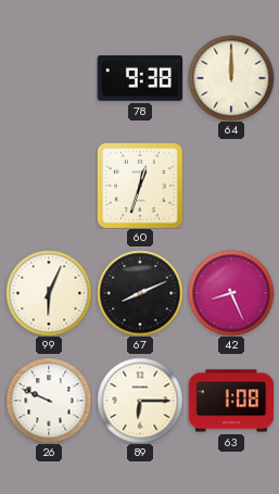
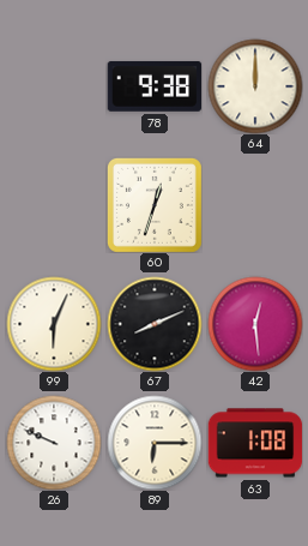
42: 8:26 -> 12:29
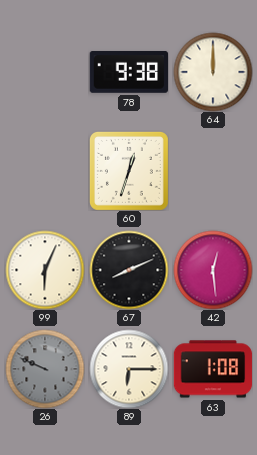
26 dial: white -> grey
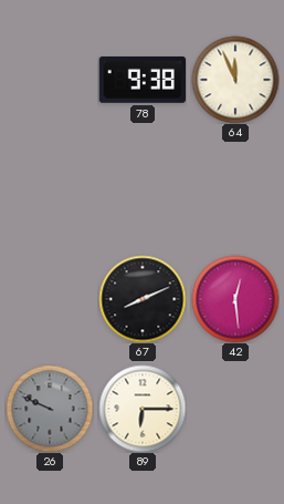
64: 12:00 -> 11:56
60: 12:33 -> none
99: 6:04 -> none
63: 1:08 -> none
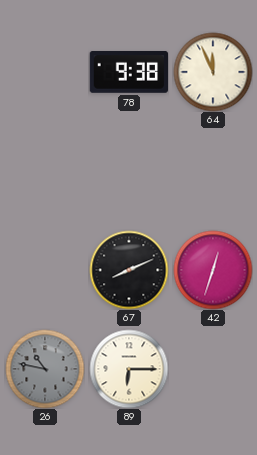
42: 12:29 -> 12:33
26: 9:49 -> 10:47
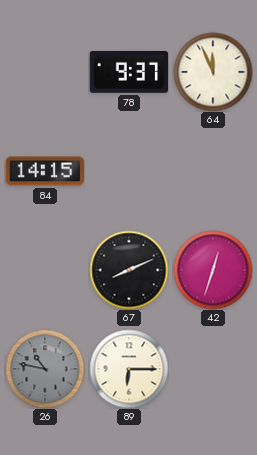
78: 9:38 -> 9:37
84: none -> 14:15
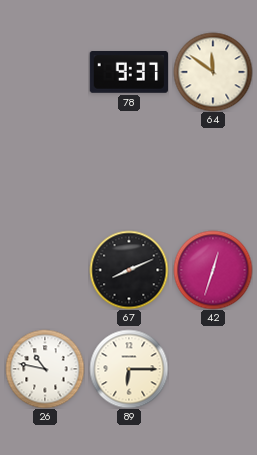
64: 11:56 -> 11:51
84: 14:15 -> none
26 dial: grey -> white
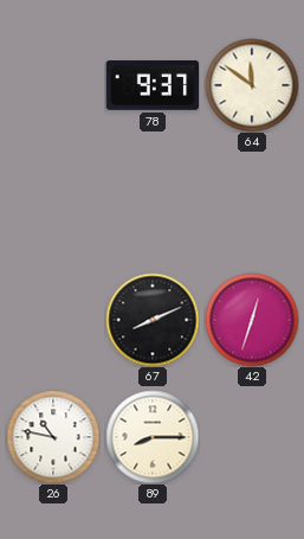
89: 6:15 -> 8:15
